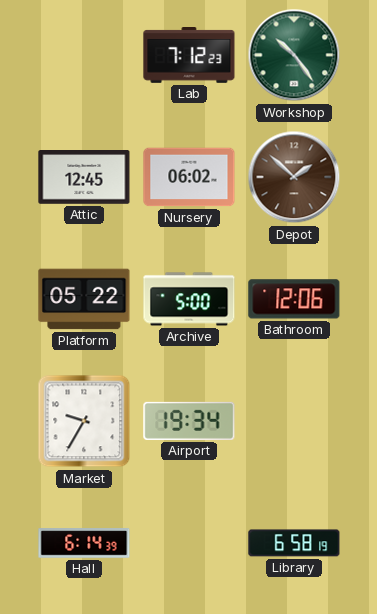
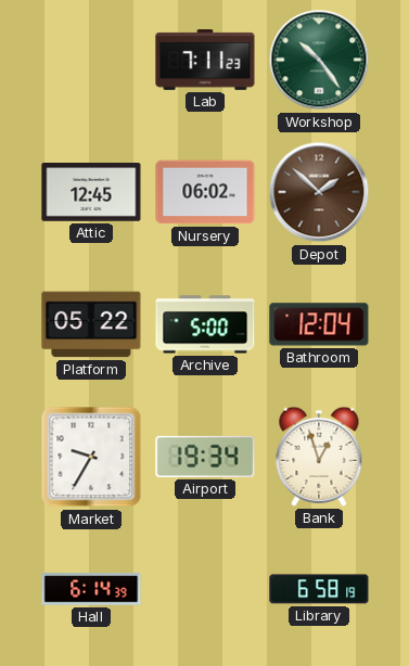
Lab: 7:12 -> 7:11
Bathroom: 12:06 -> 12:04
Bank: none -> 12:57
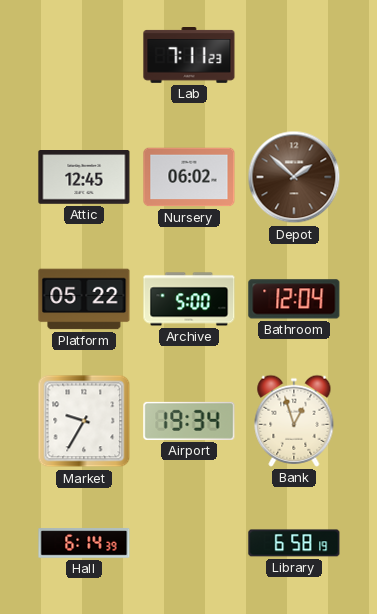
Workshop: 10:24 -> none
